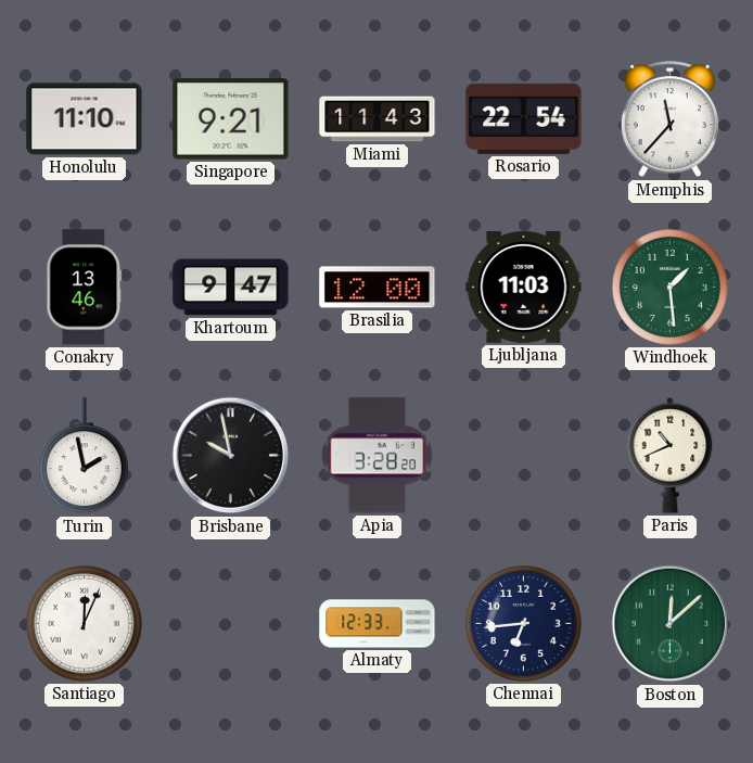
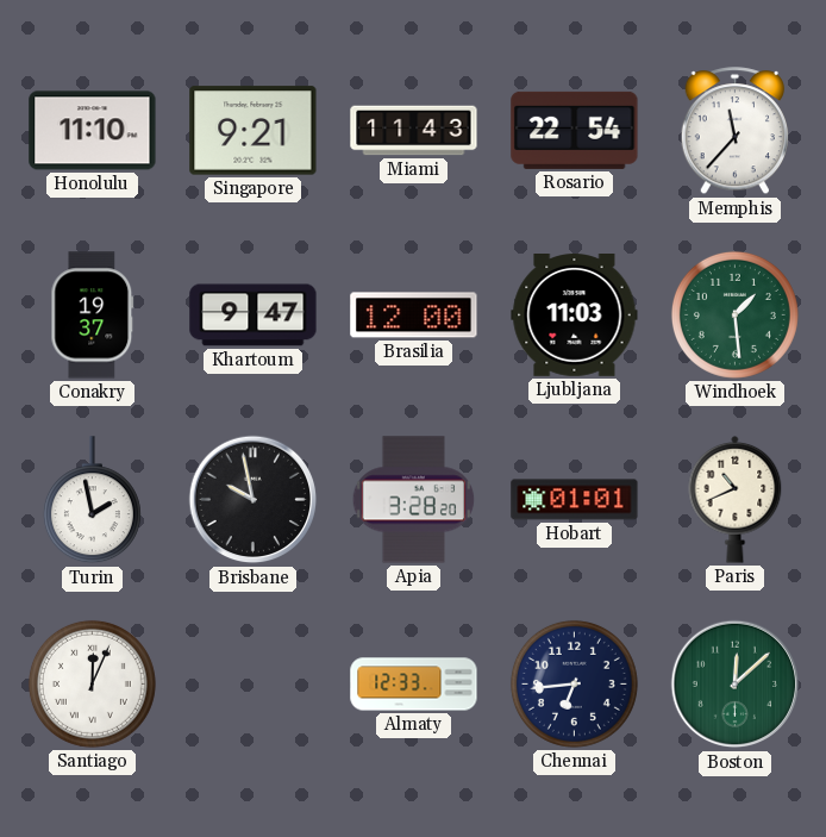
Conakry: 13:46 -> 19:37
Hobart: none -> 01:01
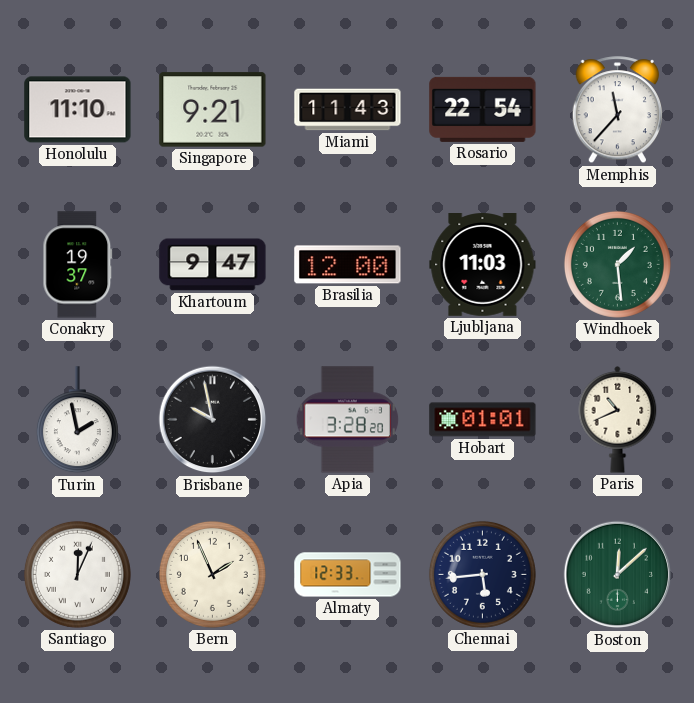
Bern: none -> 1:56
Chennai: 6:44 -> 5:44
